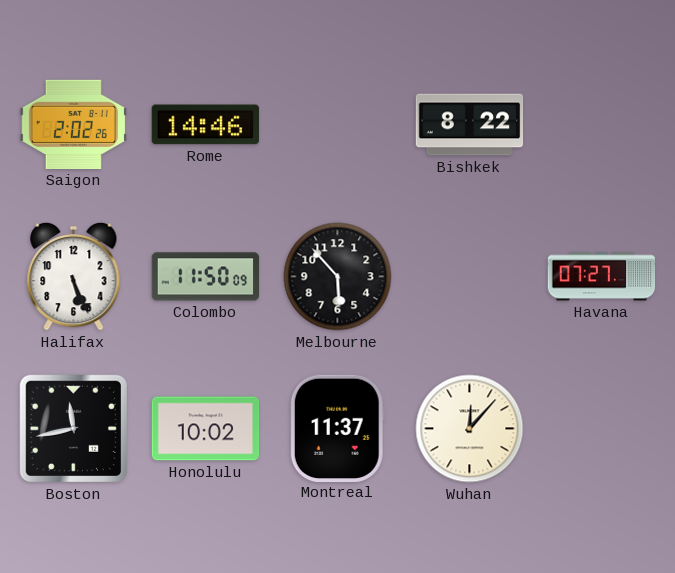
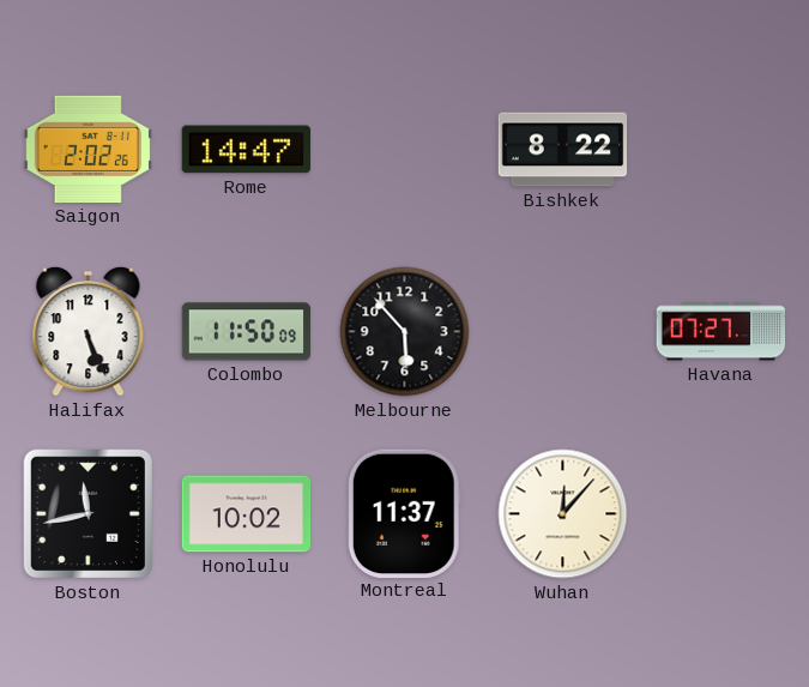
Rome: 14:46 -> 14:47
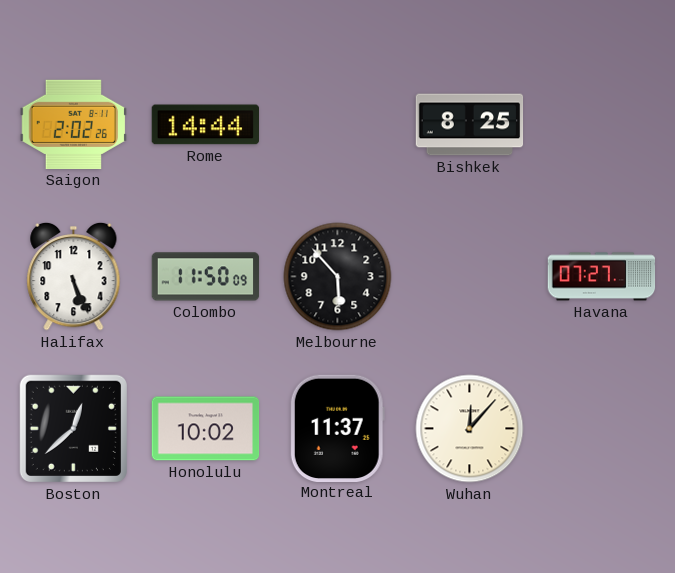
Rome: 14:47 -> 14:44
Bishkek: 8:22 -> 8:25
Boston: 11:43 -> 12:38
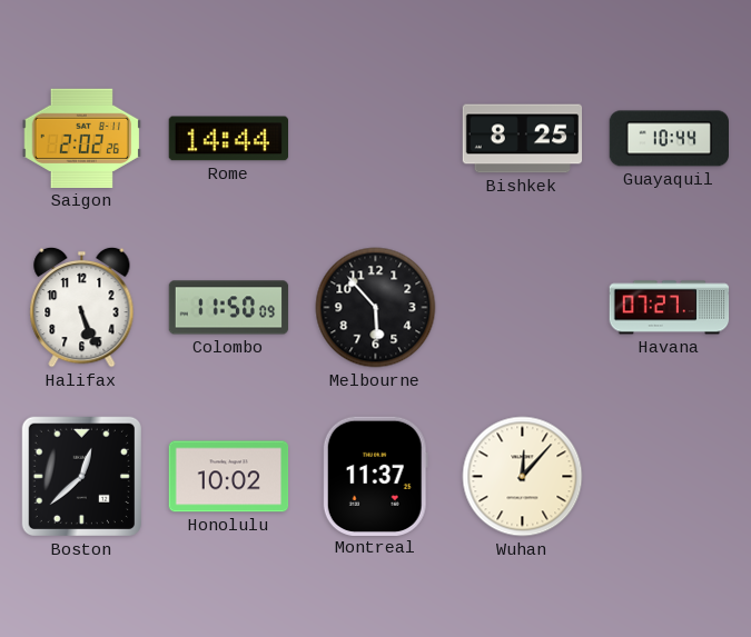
Guayaquil: none -> 10:44
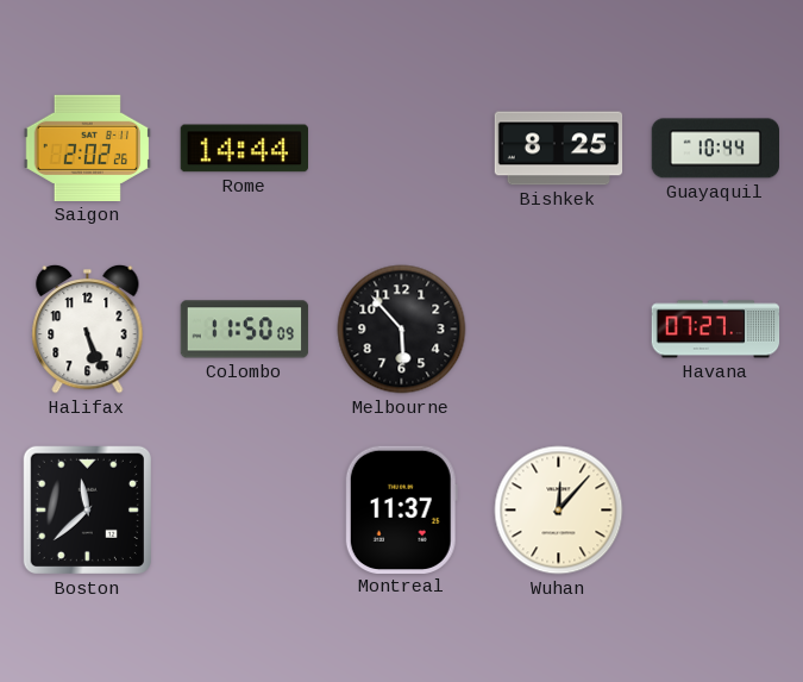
Boston: 12:38 -> 11:38
Honolulu: 10:02 -> none
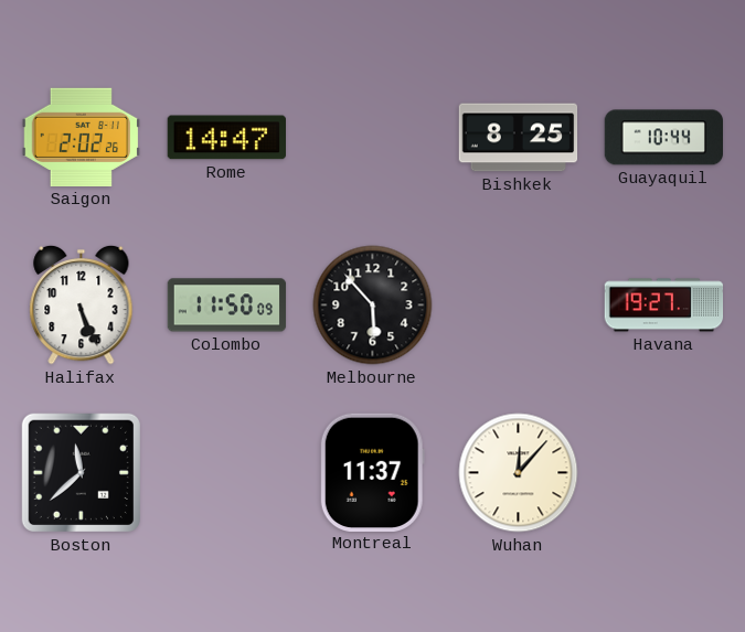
Rome: 14:44 -> 14:47
Havana: 07:27 -> 19:27
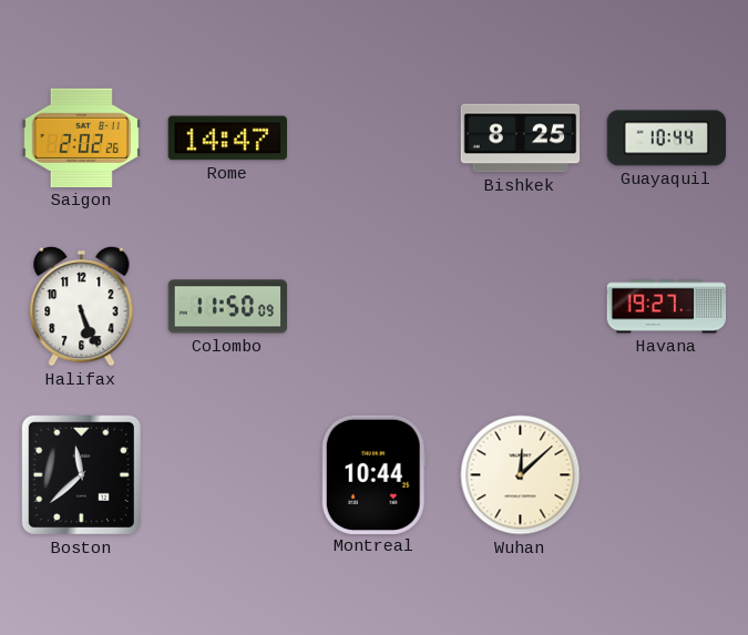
Melbourne: 5:53 -> none
Montreal: 11:37 -> 10:44
Wuhan: 12:07 -> 12:08
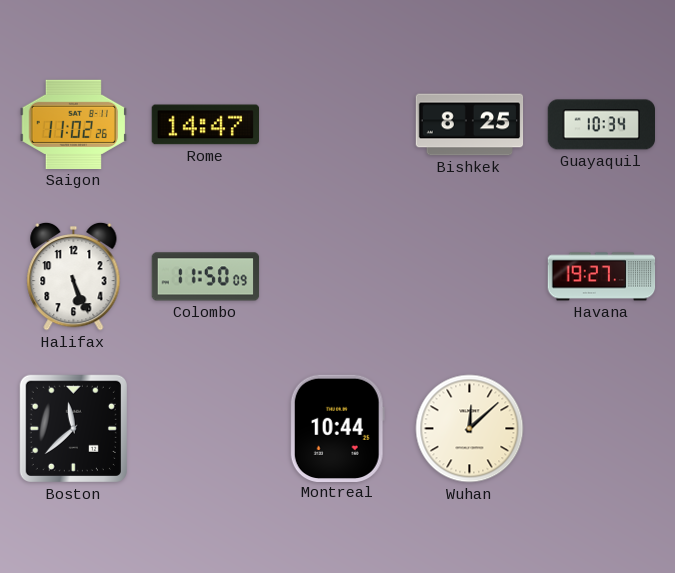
Saigon: 2:02 -> 11:02
Guayaquil: 10:44 -> 10:34
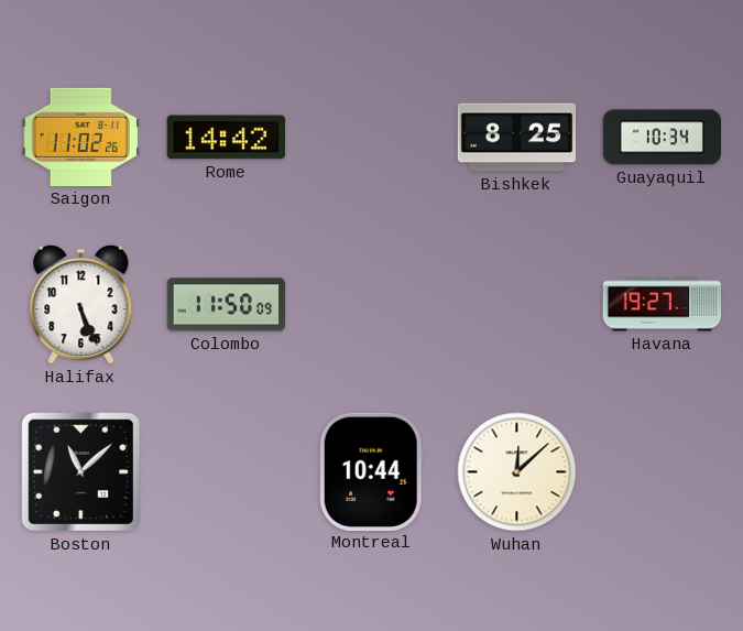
Rome: 14:47 -> 14:42
Boston: 11:38 -> 11:08
